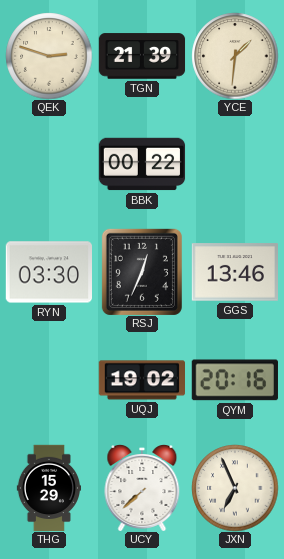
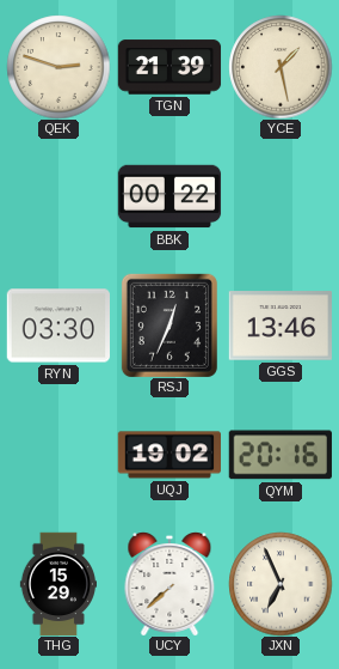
YCE: 1:31 -> 1:28
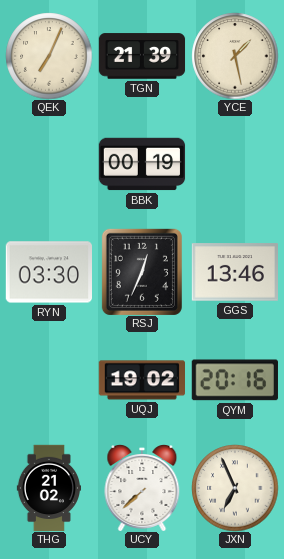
QEK: 2:48 -> 7:04
BBK: 00:22 -> 00:19
THG: 15:29 -> 21:02
